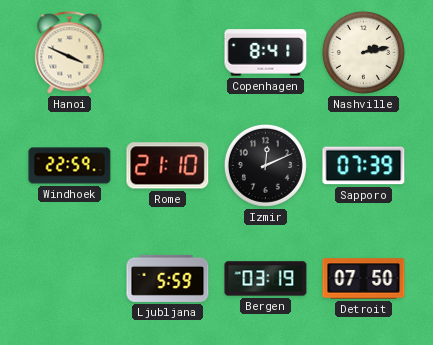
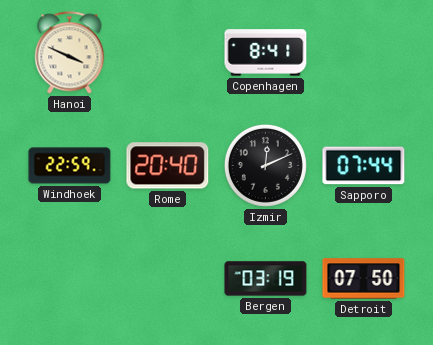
Nashville: 2:13 -> none
Rome: 21:10 -> 20:40
Sapporo: 07:39 -> 07:44
Ljubljana: 5:59 -> none
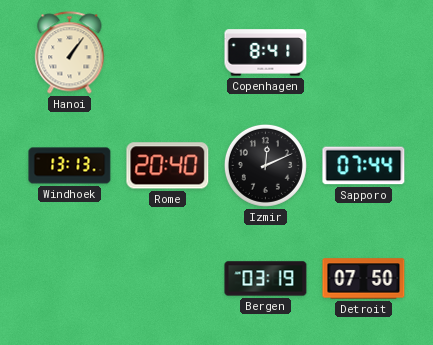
Hanoi: 3:49 -> 1:06
Windhoek: 22:59 -> 13:13
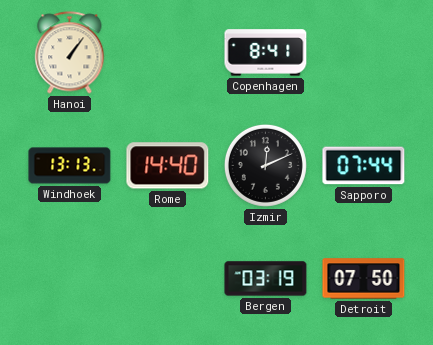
Rome: 20:40 -> 14:40
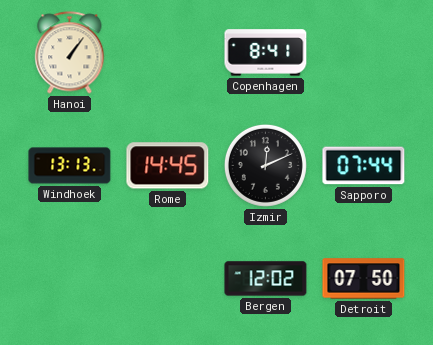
Rome: 14:40 -> 14:45
Bergen: 03:19 -> 12:02
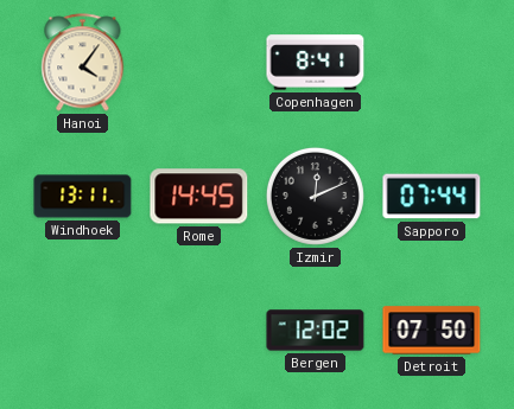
Hanoi: 1:06 -> 4:06
Windhoek: 13:13 -> 13:11
